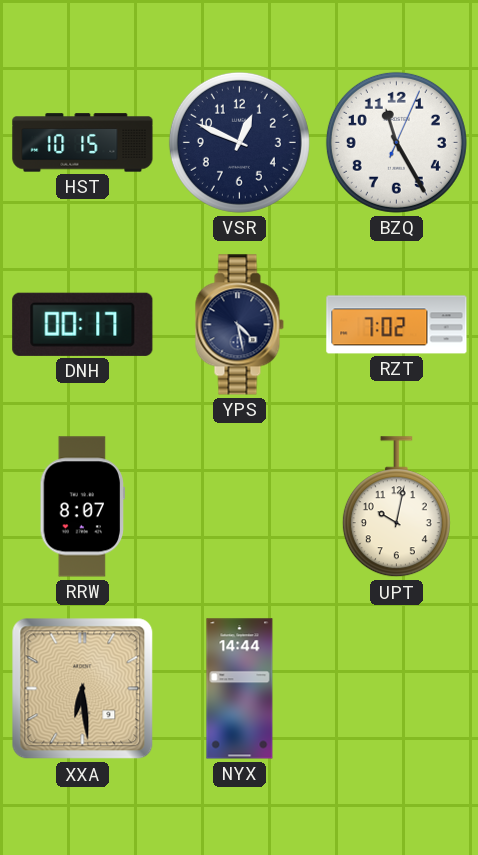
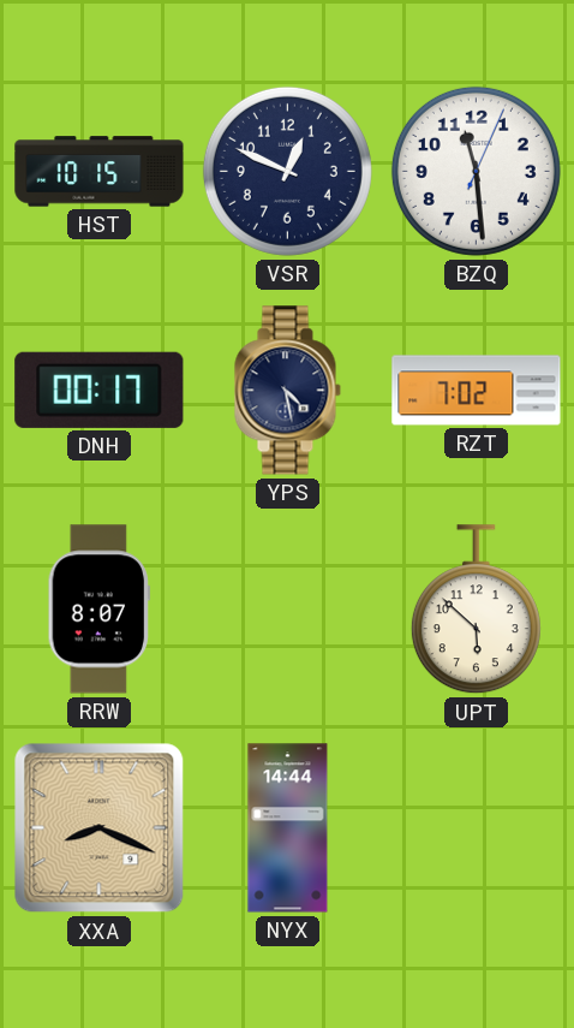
BZQ: 11:25 -> 11:29
UPT: 10:02 -> 5:52
XXA: 6:29 -> 8:19
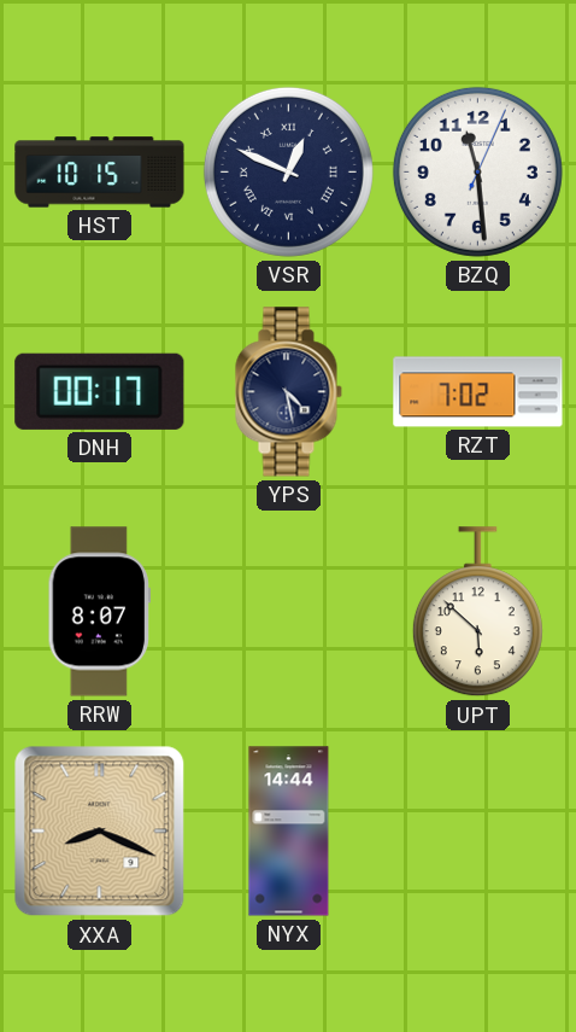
VSR numerals: Arabic -> Roman
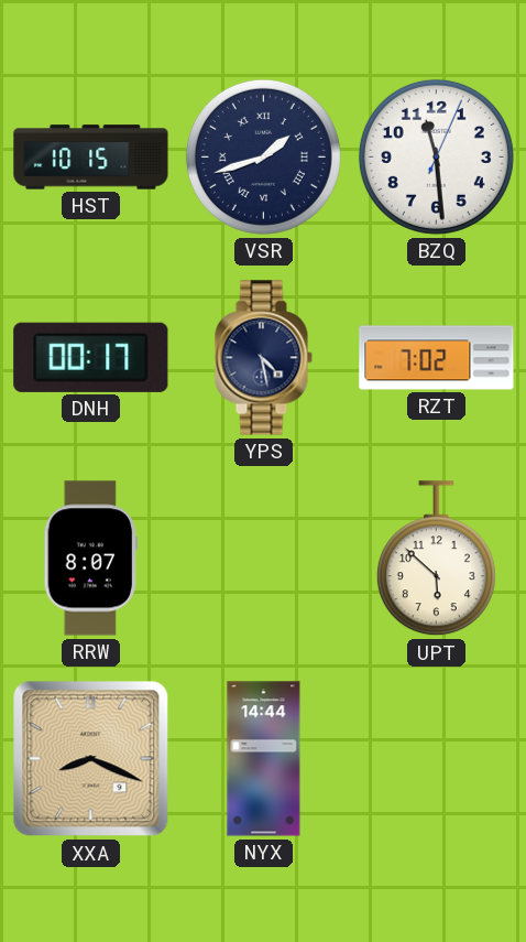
VSR: 12:49 -> 1:42
